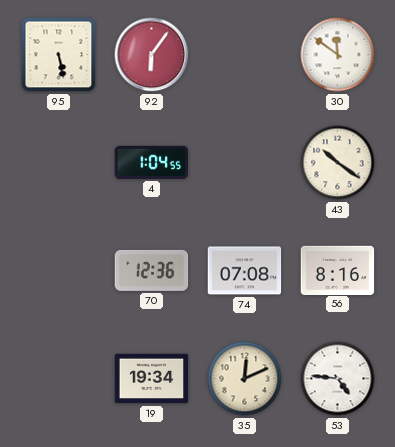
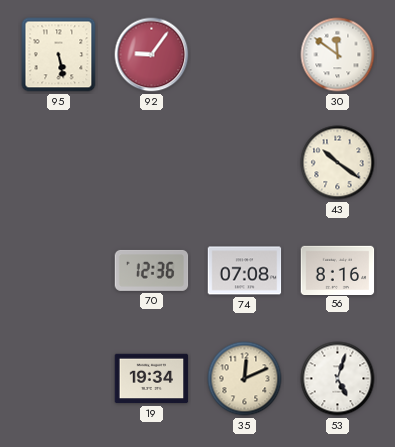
92: 6:06 -> 9:06
4: 1:04 -> none
53: 4:46 -> 5:03
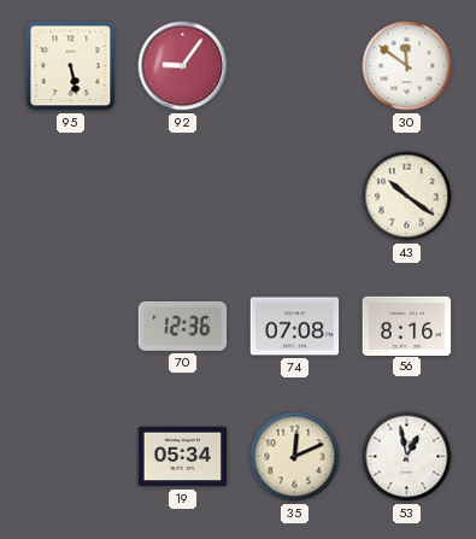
19: 19:34 -> 05:34
53: 5:03 -> 12:58
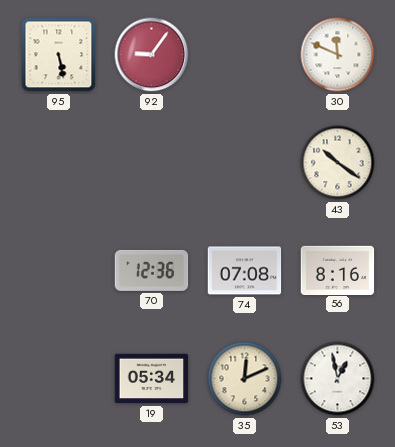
30: 11:51 -> 11:49
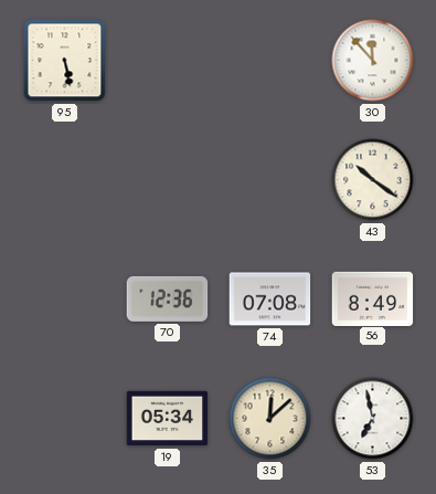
92: 9:06 -> none
30: 11:49 -> 11:53
56: 8:16 -> 8:49
35: 12:11 -> 12:08
53: 12:58 -> 6:58
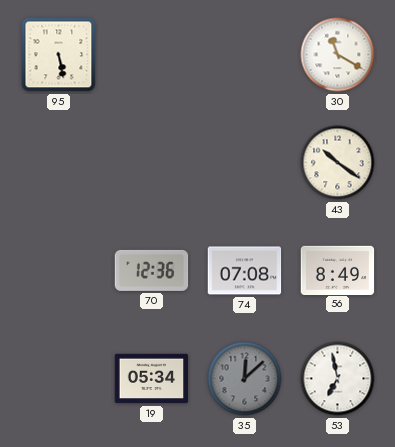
30: 11:53 -> 11:20
35 dial: cream -> grey
